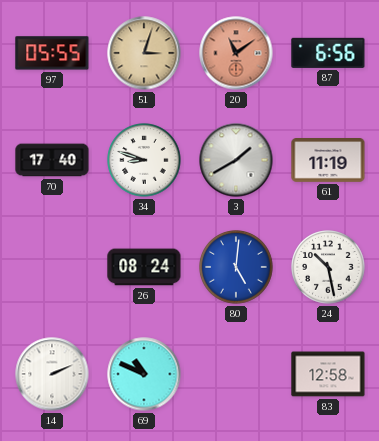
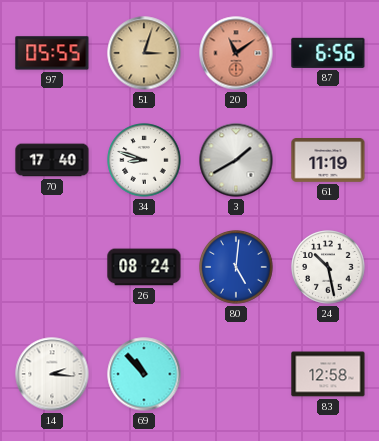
14: 2:11 -> 2:16
69: 10:49 -> 10:53
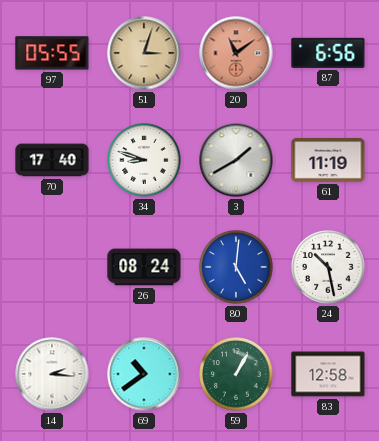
69: 10:53 -> 10:39
59: none -> 1:05
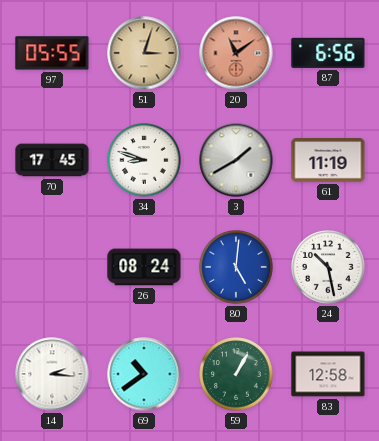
70: 17:40 -> 17:45
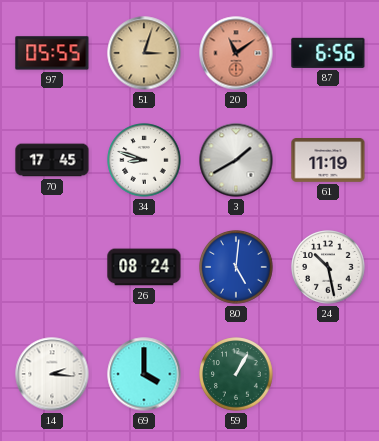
69: 10:39 -> 4:00
83: 12:58 -> none
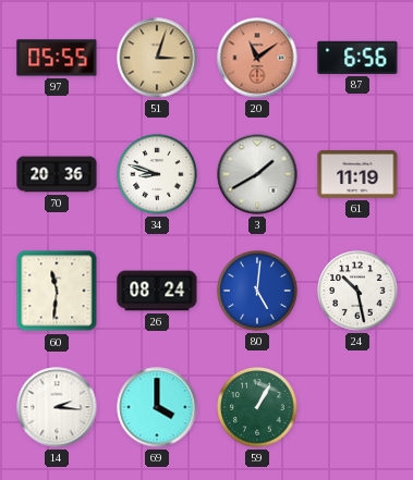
70: 17:45 -> 20:36
60: none -> 11:31
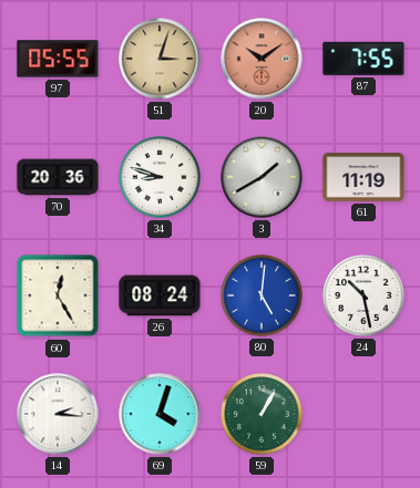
20: 11:09 -> 10:09
87: 6:56 -> 7:55
60: 11:31 -> 12:25
69: 4:00 -> 4:03
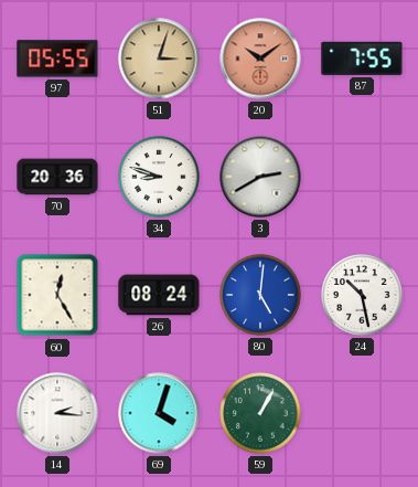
3: 1:40 -> 2:40
61: 11:19 -> none
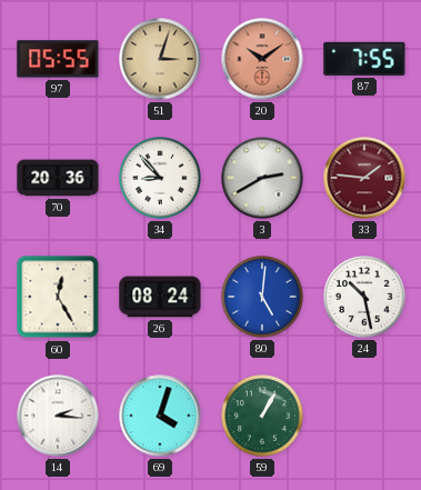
34: 8:48 -> 8:53
33: none -> 1:46
